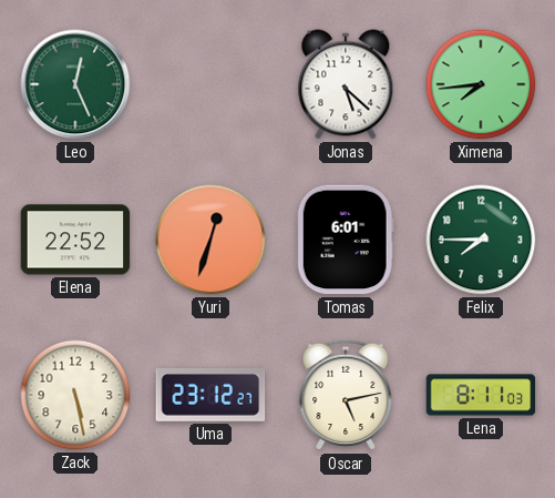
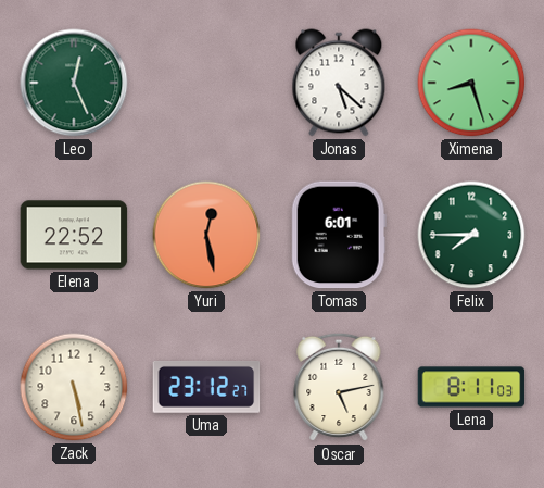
Ximena: 7:44 -> 8:27
Yuri: 12:33 -> 12:28
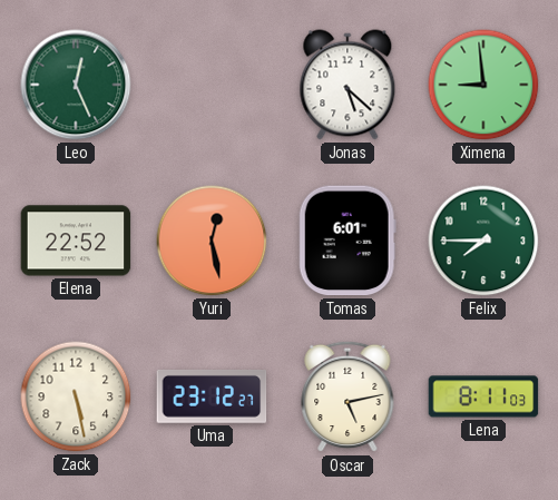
Ximena: 8:27 -> 8:59
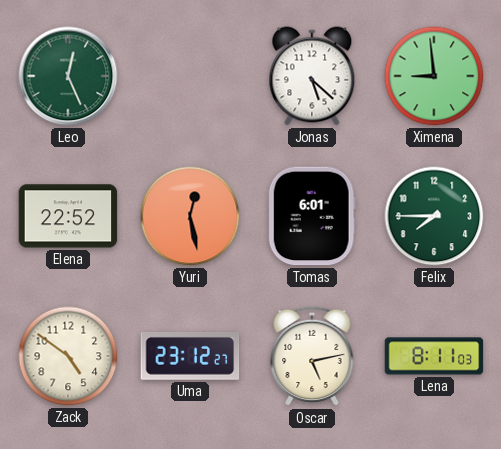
Zack: 5:28 -> 4:51
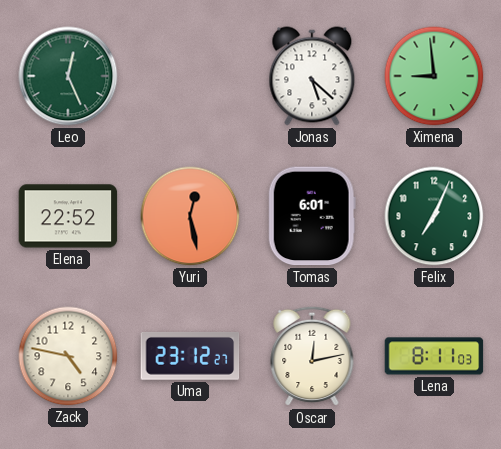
Felix: 7:45 -> 7:04
Zack: 4:51 -> 4:47
Oscar: 5:13 -> 12:13
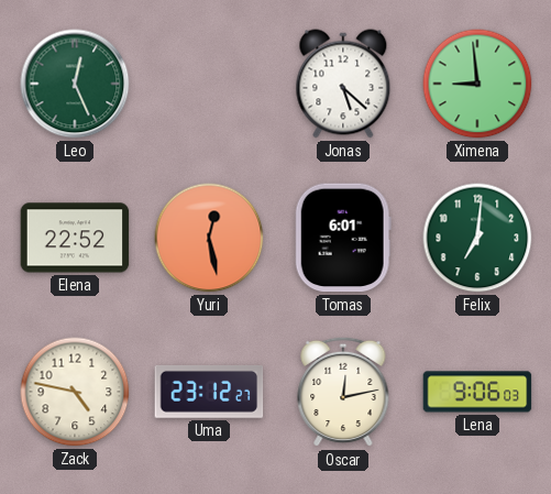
Felix: 7:04 -> 7:01
Lena: 8:11 -> 9:06
